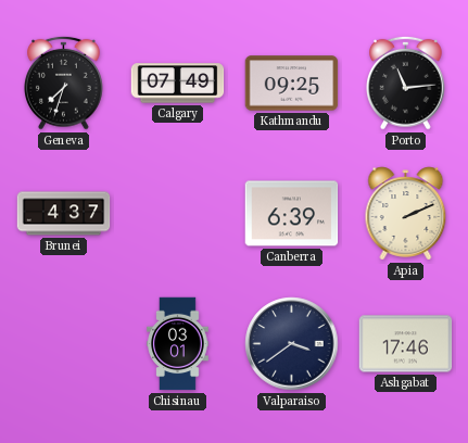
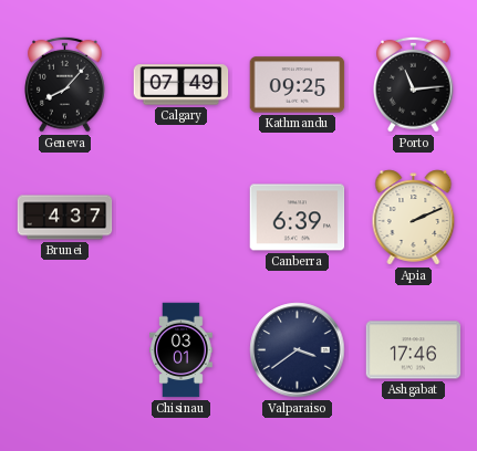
Geneva: 7:33 -> 8:07
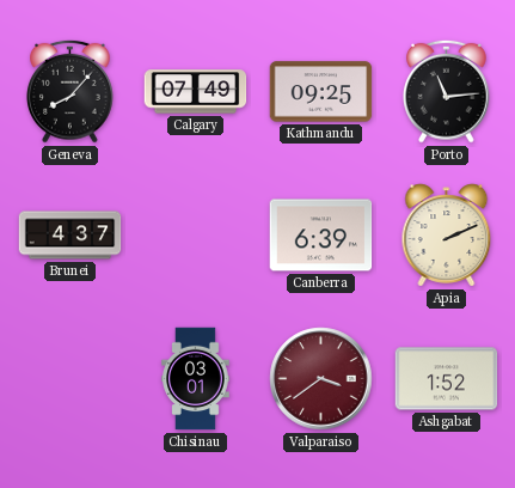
Valparaiso dial: navy -> burgundy
Ashgabat: 17:46 -> 1:52
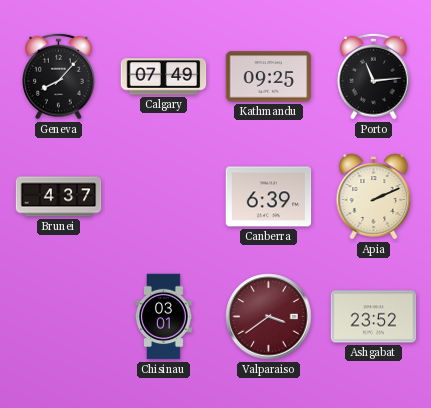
Ashgabat: 1:52 -> 23:52
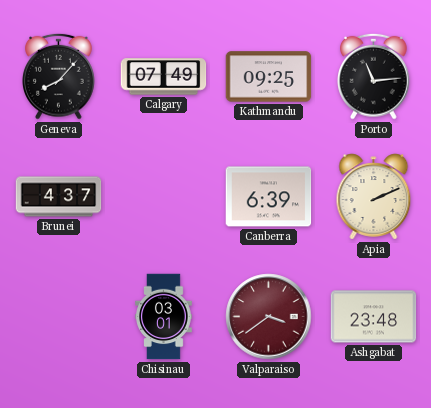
Ashgabat: 23:52 -> 23:48
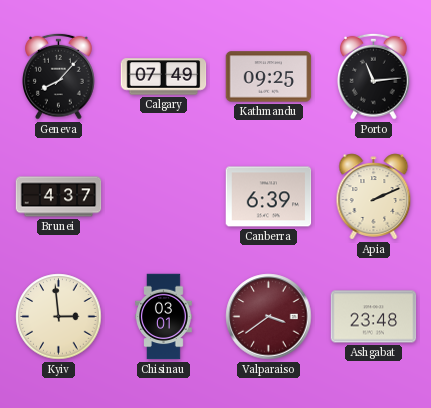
Kyiv: none -> 2:59
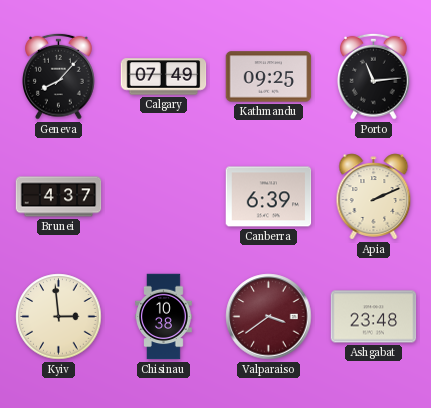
Chisinau: 03:01 -> 10:38
